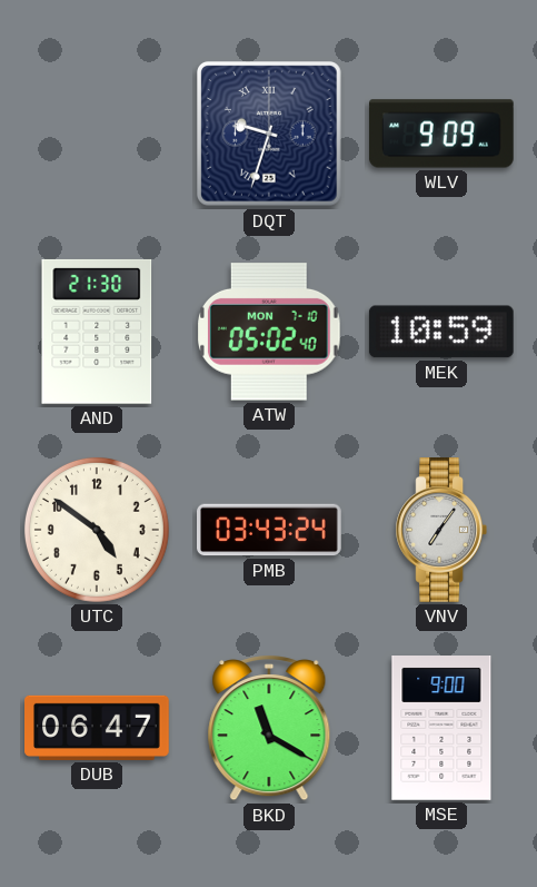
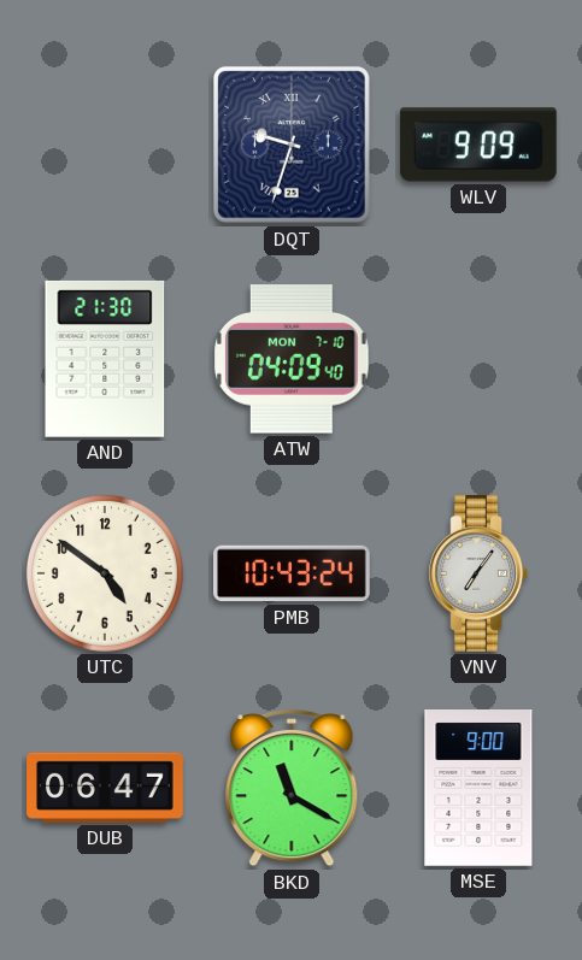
ATW: 05:02 -> 04:09
MEK: 10:59 -> none
PMB: 03:43 -> 10:43
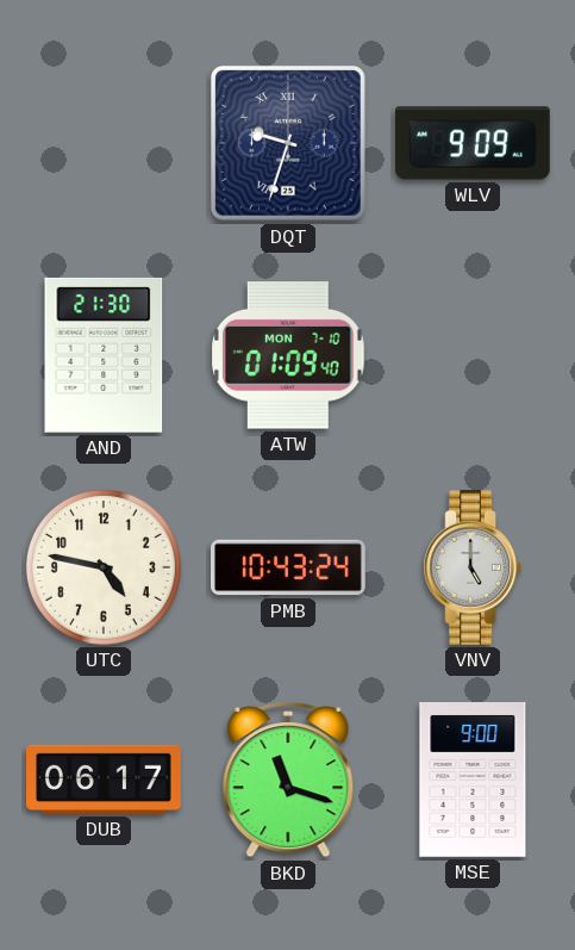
ATW: 04:09 -> 01:09
UTC: 4:51 -> 4:47
VNV: 7:06 -> 5:00
DUB: 06:47 -> 06:17
BKD: 11:20 -> 11:18
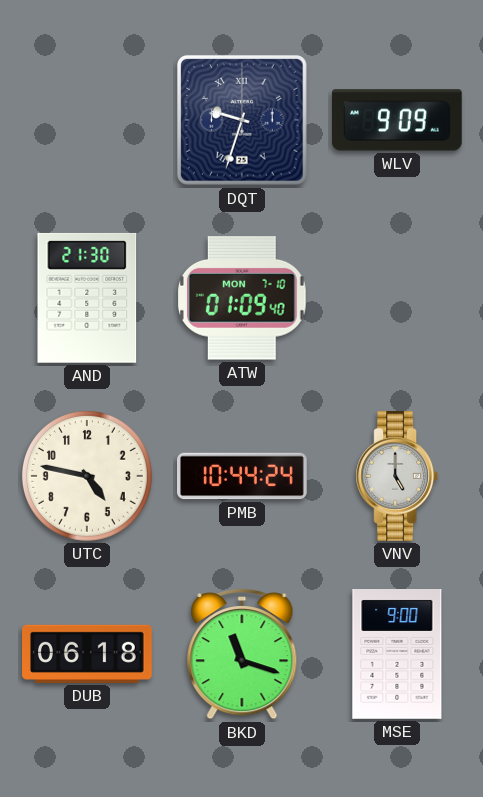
PMB: 10:43 -> 10:44
DUB: 06:17 -> 06:18
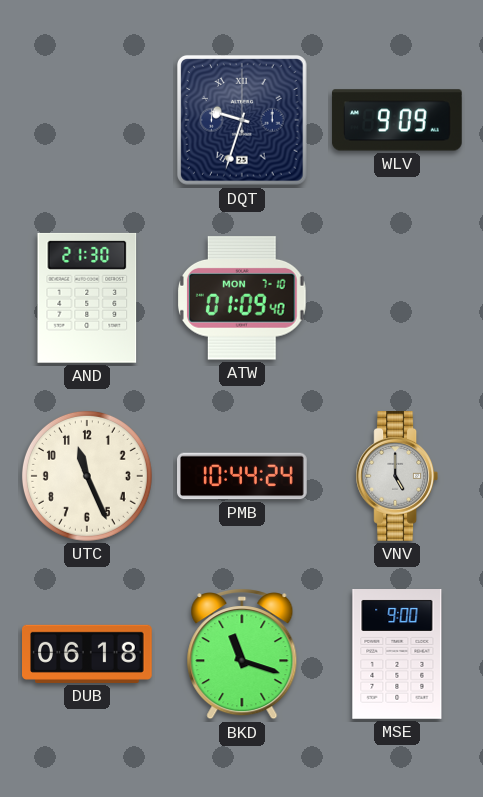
UTC: 4:47 -> 11:26
